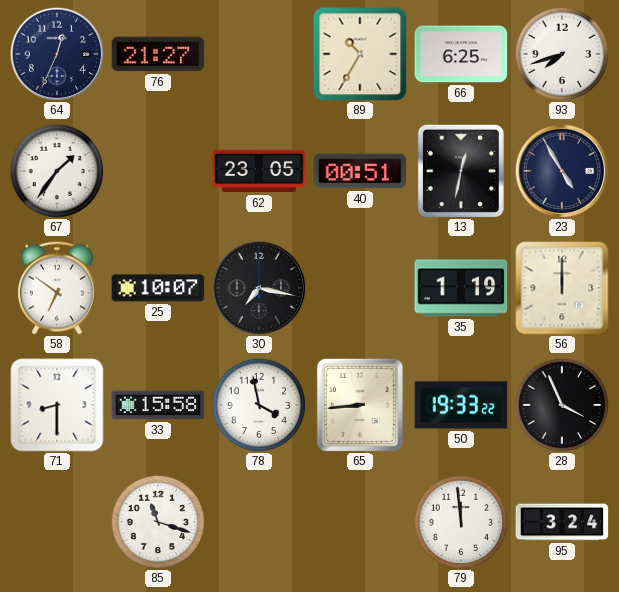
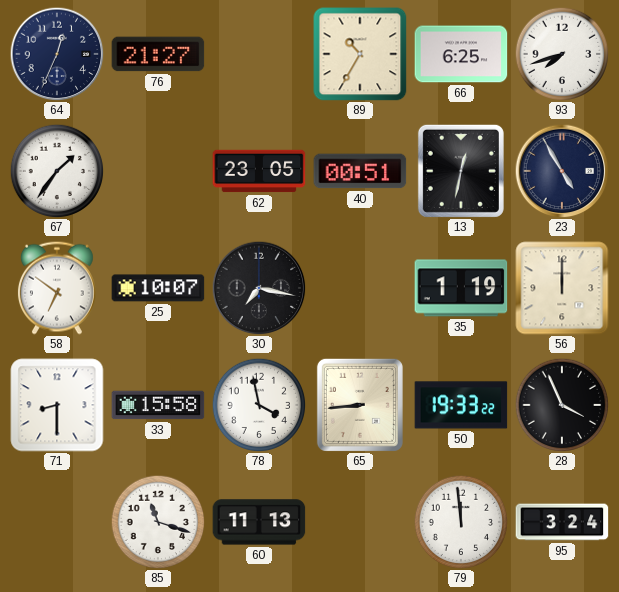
60: none -> 11:13
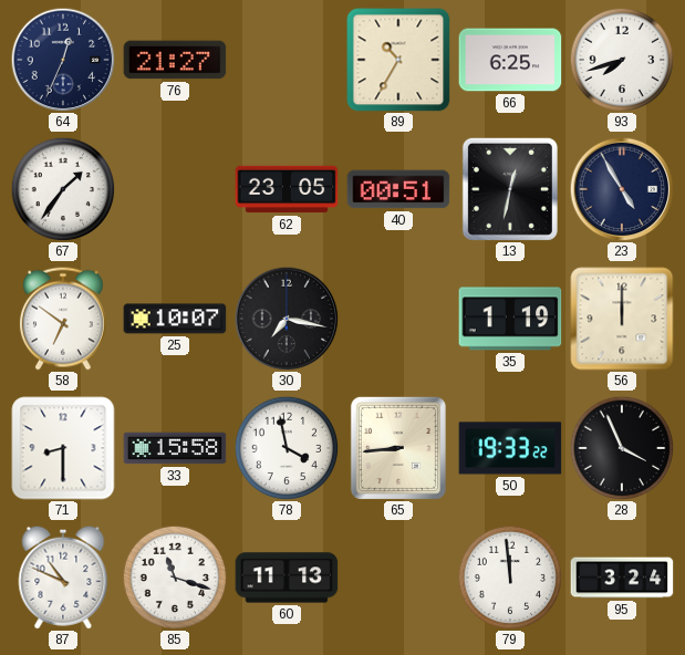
87: none -> 10:49
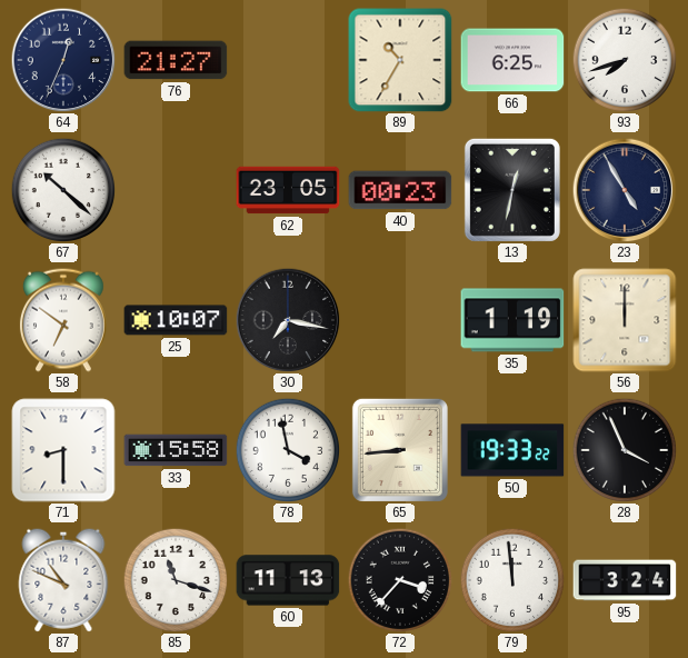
67: 1:36 -> 10:22
40: 00:51 -> 00:23
72: none -> 3:37
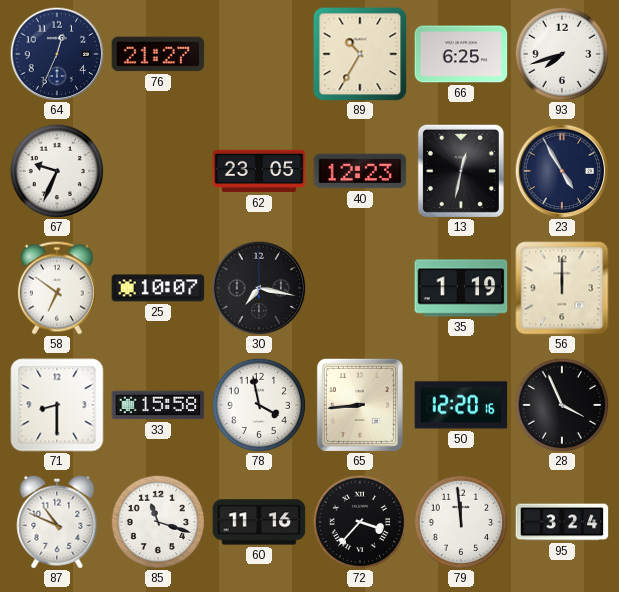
67: 10:22 -> 9:34
40: 00:23 -> 12:23
50: 19:33 -> 12:20
60: 11:13 -> 11:16
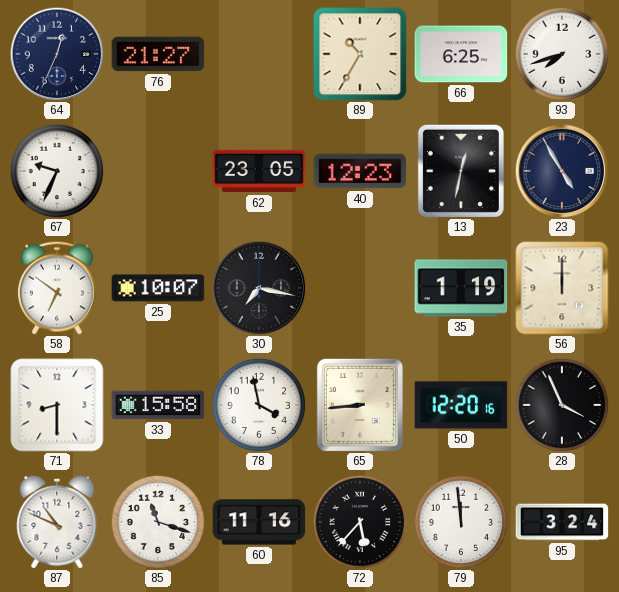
72: 3:37 -> 5:37
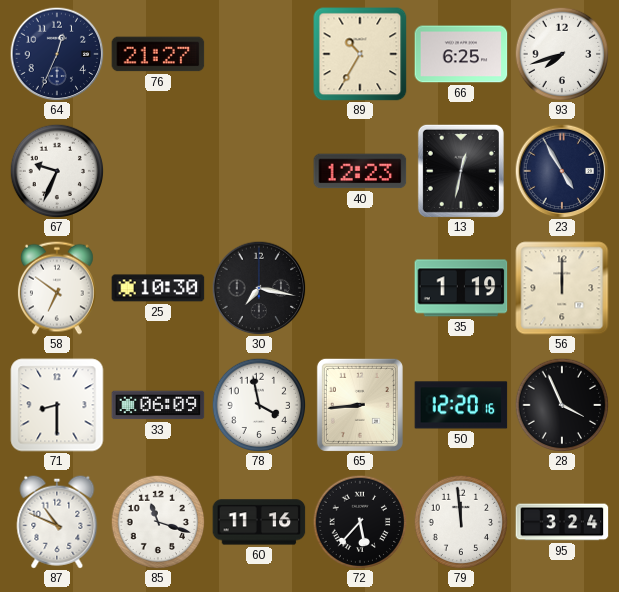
62: 23:05 -> none
25: 10:07 -> 10:30
33: 15:58 -> 06:09
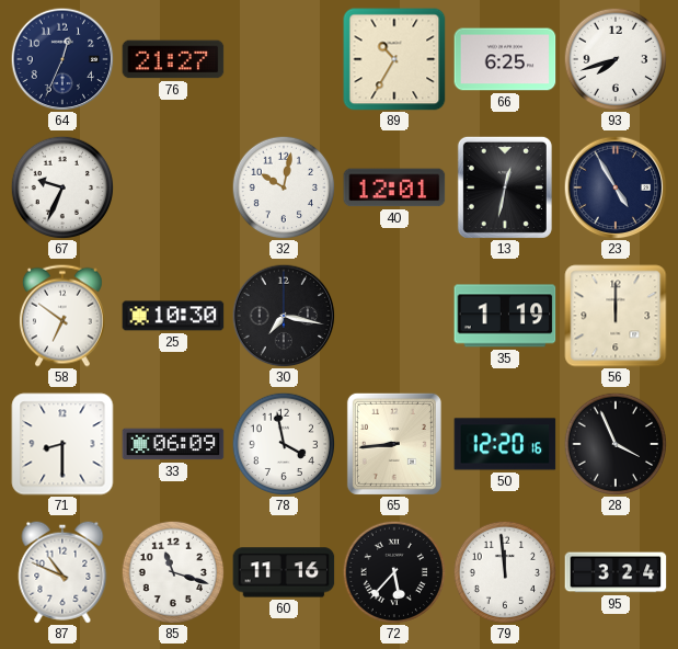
32: none -> 10:02
40: 12:23 -> 12:01
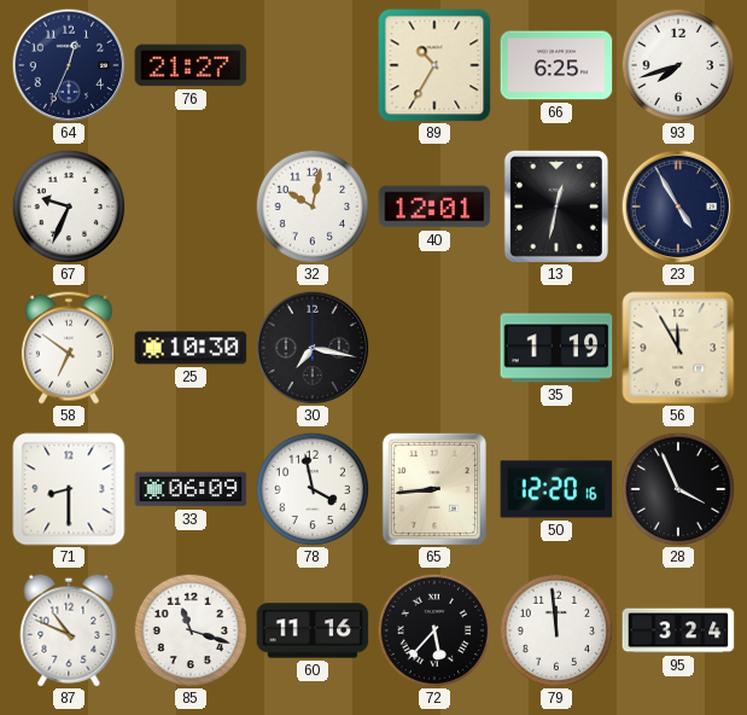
56: 12:00 -> 11:55
